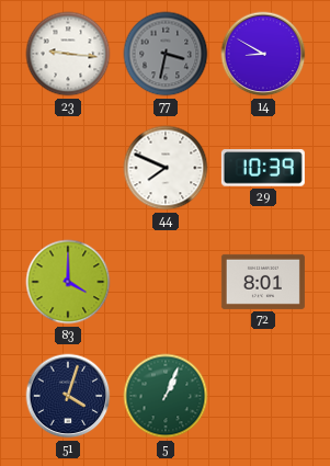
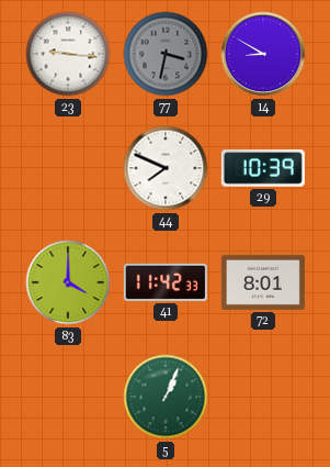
41: none -> 11:42
51: 4:03 -> none
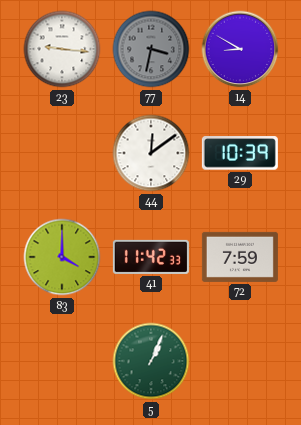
44: 7:49 -> 12:09
72: 8:01 -> 7:59
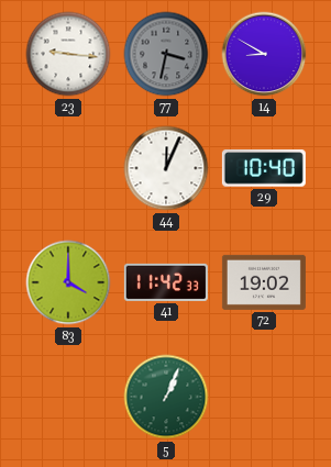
44: 12:09 -> 12:04
29: 10:39 -> 10:40
72: 7:59 -> 19:02
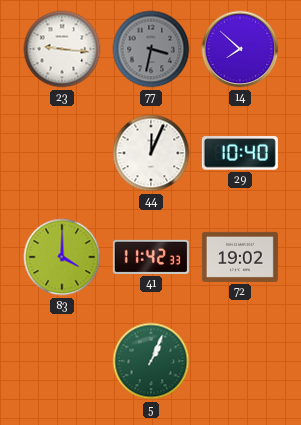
14: 8:50 -> 7:52
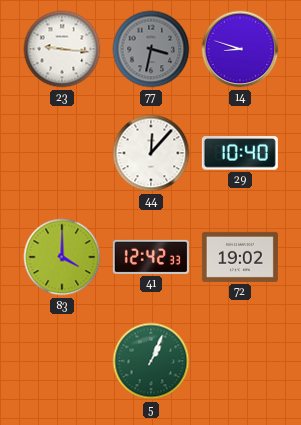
14: 7:52 -> 8:48
44: 12:04 -> 12:07
41: 11:42 -> 12:42
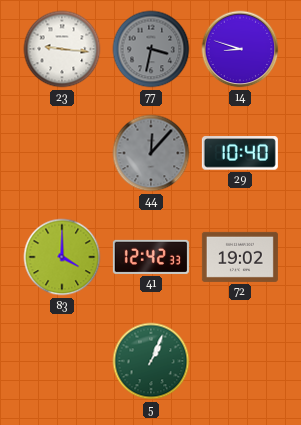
44 dial: white -> grey
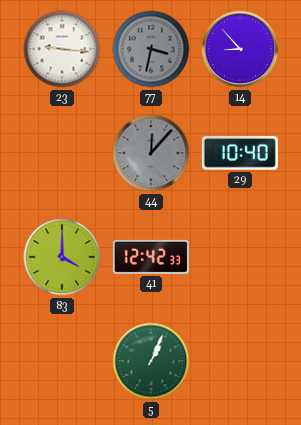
14: 8:48 -> 8:53
72: 19:02 -> none
